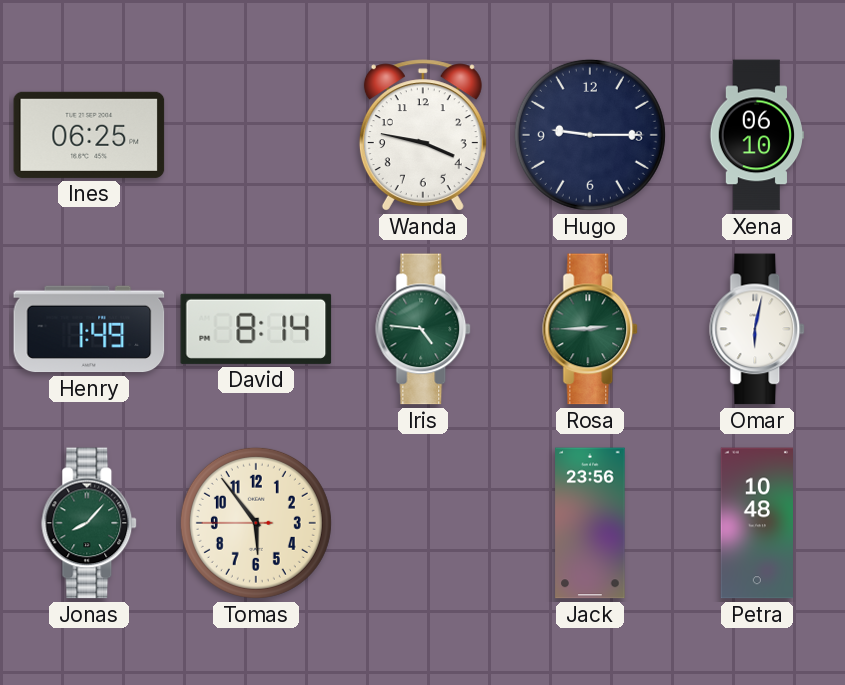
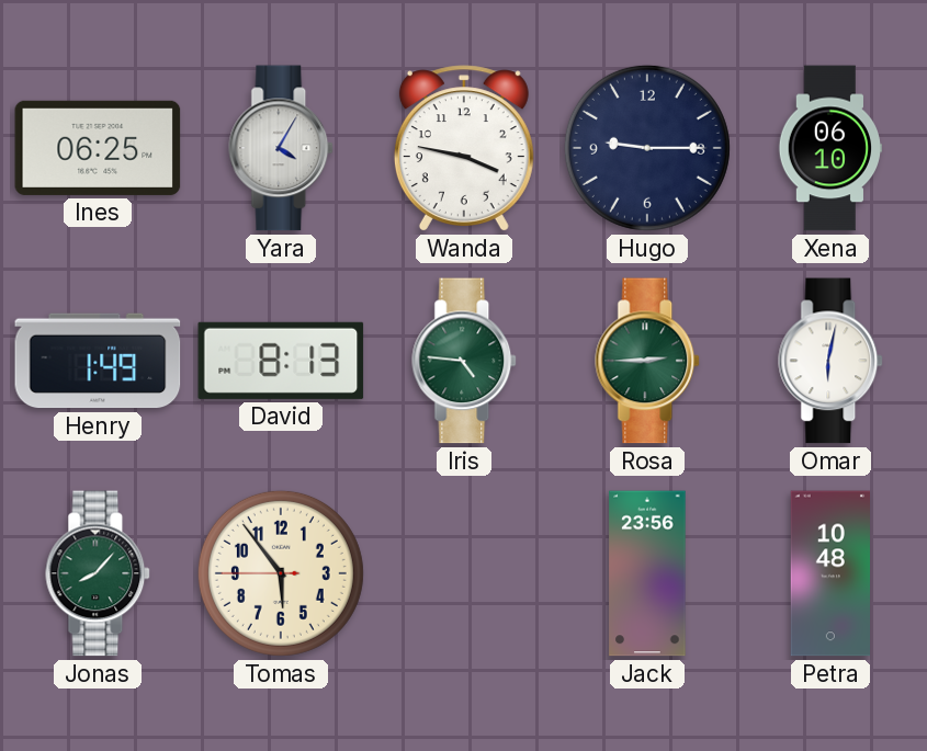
Yara: none -> 4:05
David: 8:14 -> 8:13
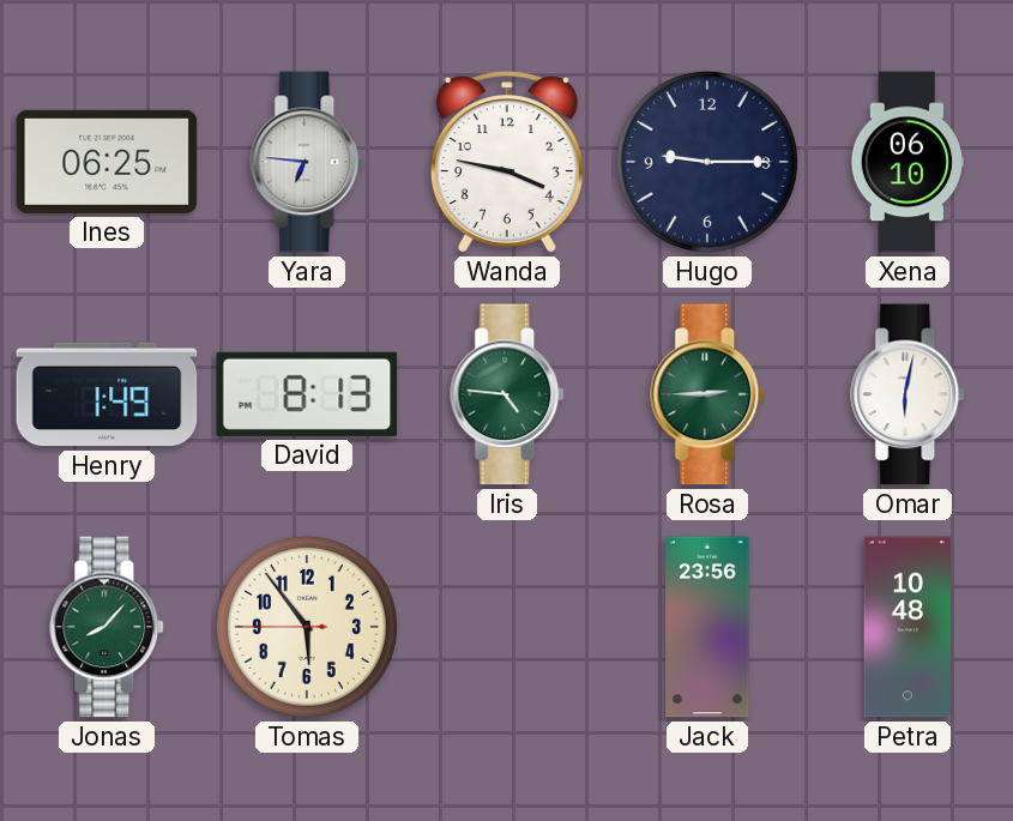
Yara: 4:05 -> 6:46
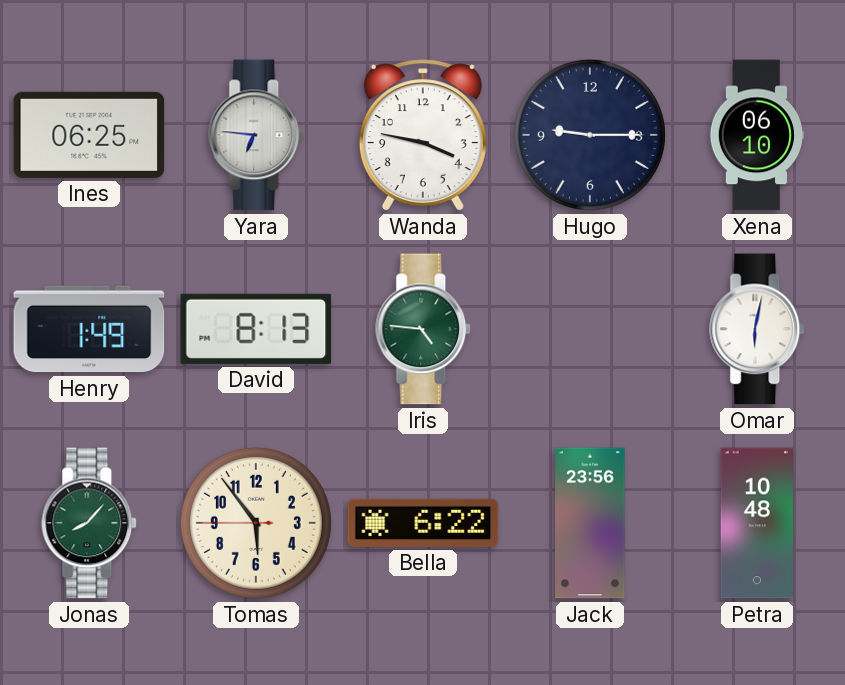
Rosa: 2:45 -> none
Bella: none -> 6:22
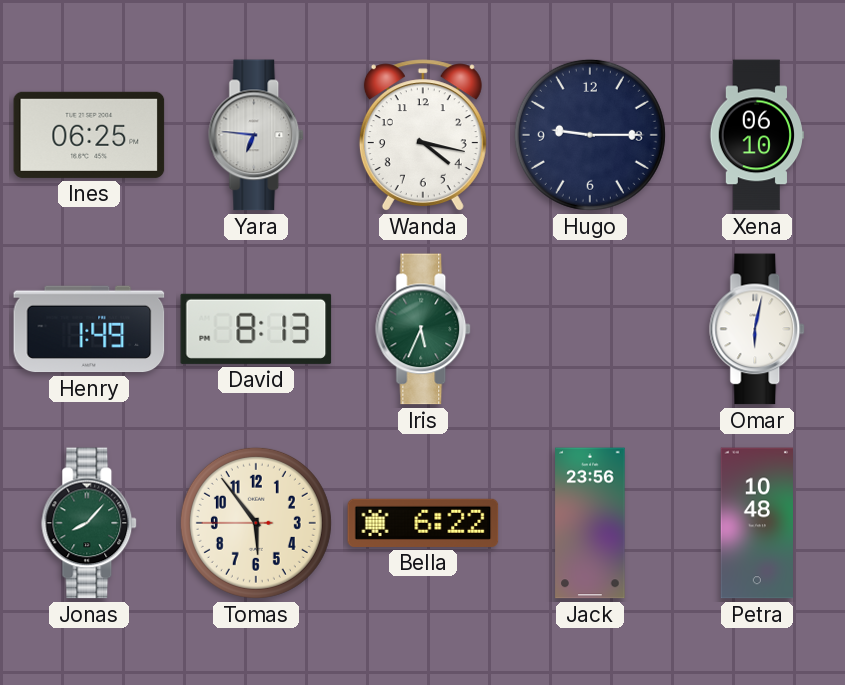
Wanda: 3:47 -> 4:17
Iris: 4:46 -> 5:34
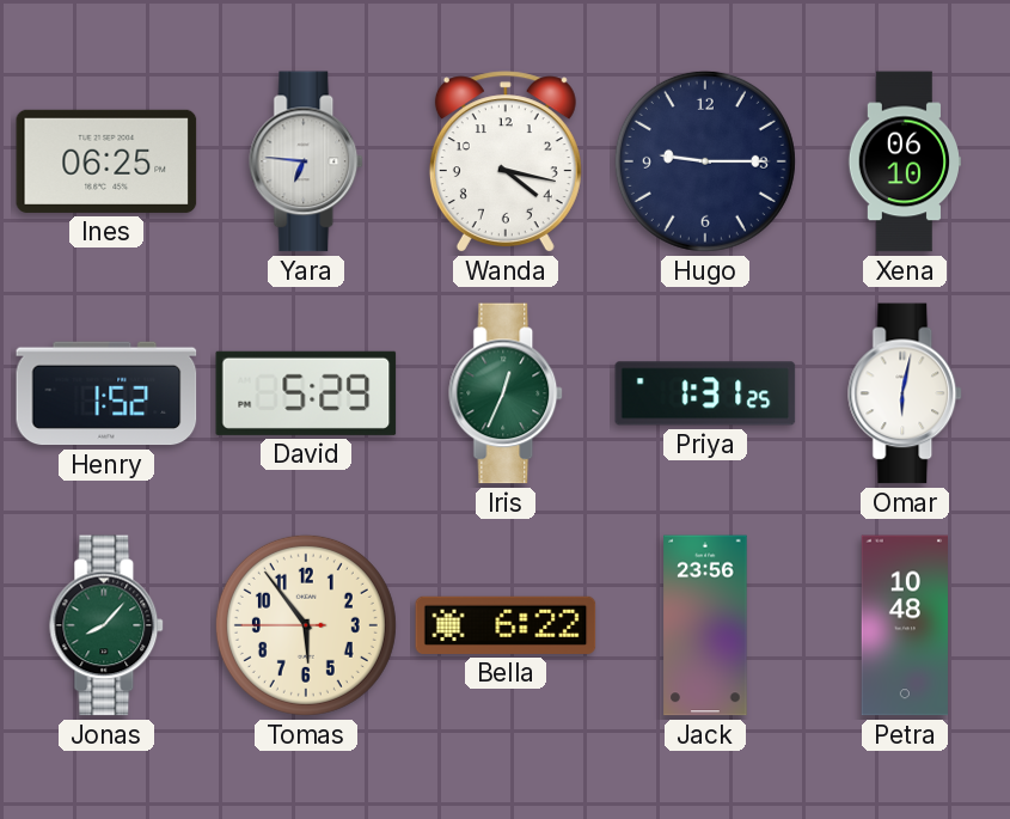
Henry: 1:49 -> 1:52
David: 8:13 -> 5:29
Iris: 5:34 -> 12:34
Priya: none -> 1:31
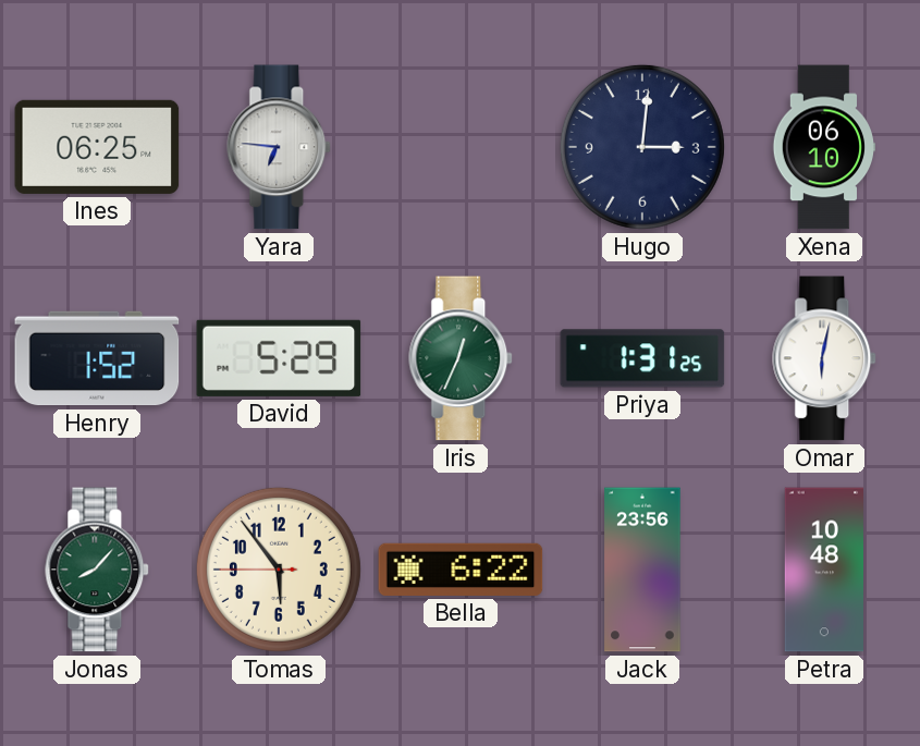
Wanda: 4:17 -> none
Hugo: 9:15 -> 3:01
